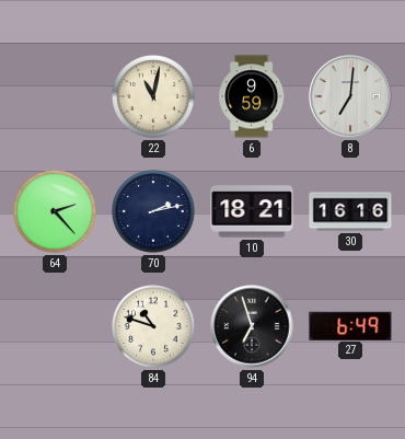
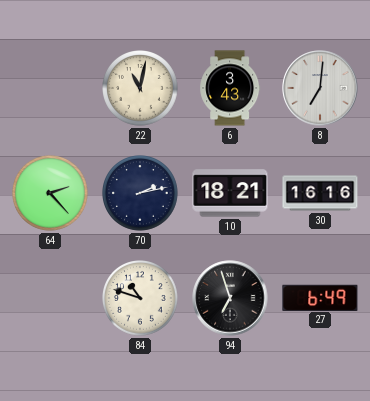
6: 9:59 -> 3:43
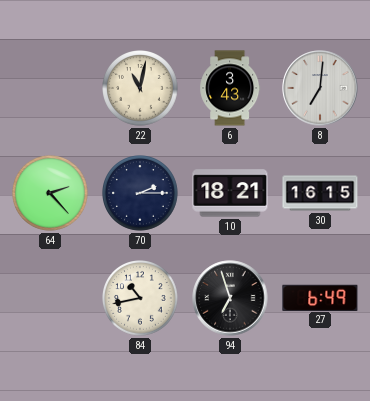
70: 2:13 -> 2:15
30: 16:16 -> 16:15
84: 10:48 -> 10:43
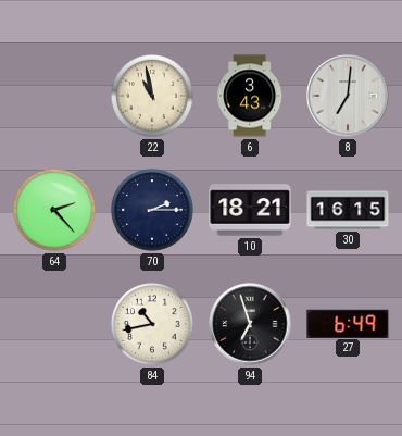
22: 11:02 -> 10:58
